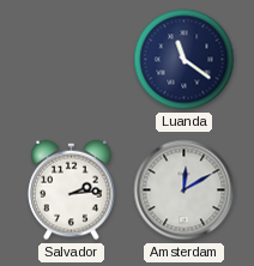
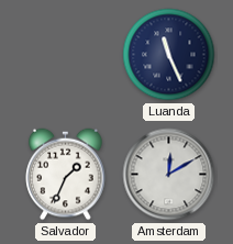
Luanda: 11:21 -> 11:26
Salvador: 2:14 -> 1:34
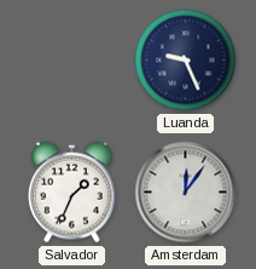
Luanda: 11:26 -> 9:26
Amsterdam: 12:10 -> 12:06
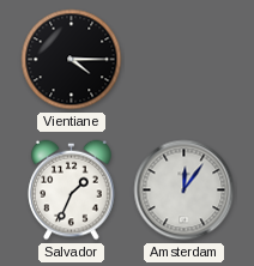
Vientiane: none -> 4:15
Luanda: 9:26 -> none
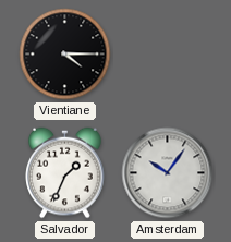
Amsterdam: 12:06 -> 10:06
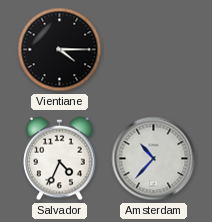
Salvador: 1:34 -> 4:34
Amsterdam: 10:06 -> 10:37
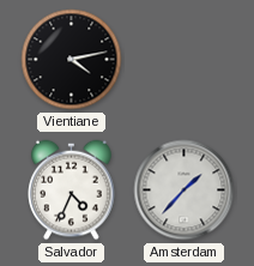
Vientiane: 4:15 -> 4:13
Amsterdam: 10:37 -> 1:37
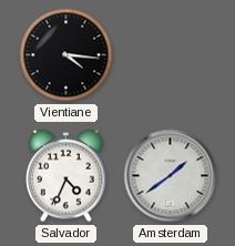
Vientiane: 4:13 -> 4:16
Amsterdam: 1:37 -> 1:39
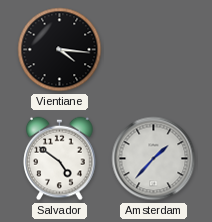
Salvador: 4:34 -> 4:51
Amsterdam: 1:39 -> 1:37
